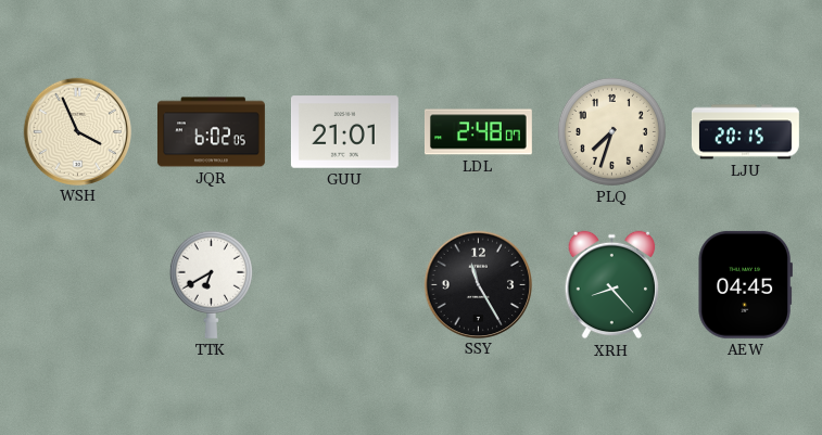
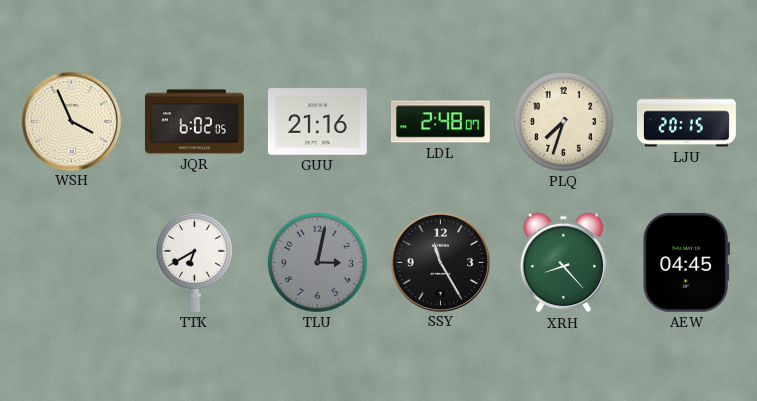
GUU: 21:01 -> 21:16
TLU: none -> 3:02
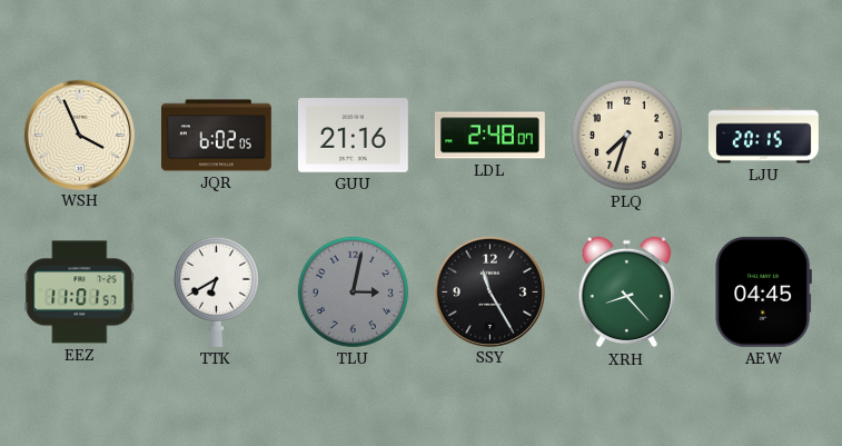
EEZ: none -> 11:01
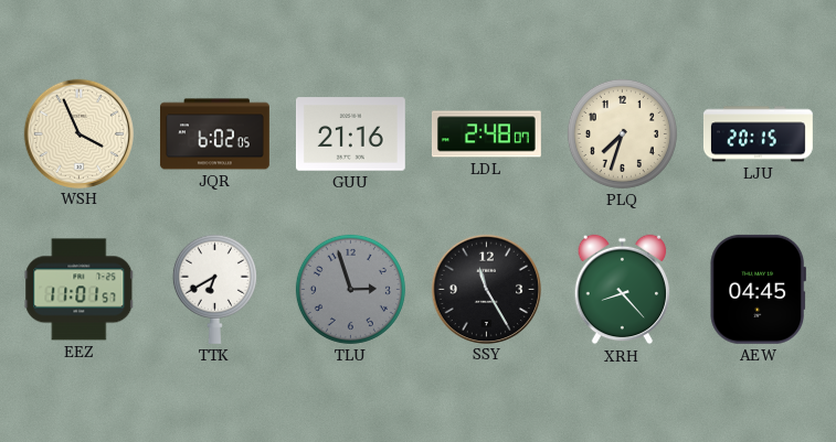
TLU: 3:02 -> 2:57
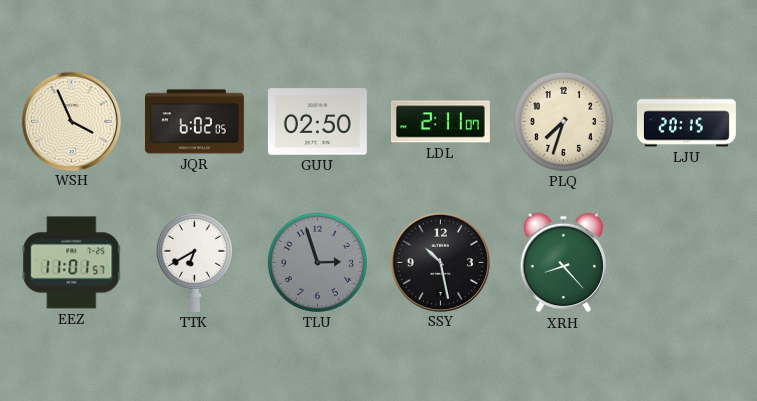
GUU: 21:16 -> 02:50
LDL: 2:48 -> 2:11
SSY: 11:25 -> 10:28
AEW: 04:45 -> none
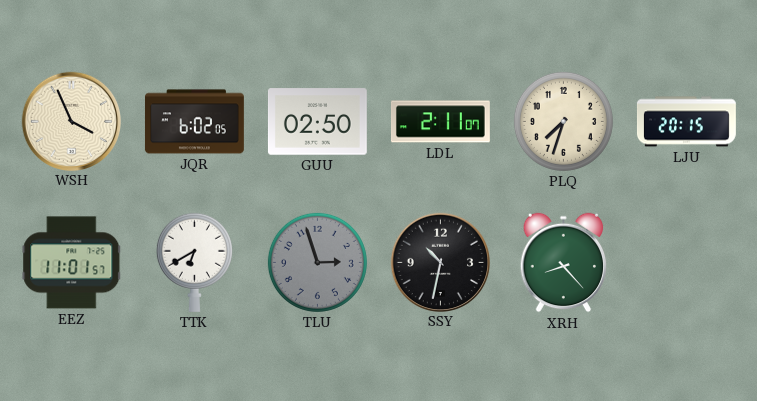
SSY: 10:28 -> 10:32
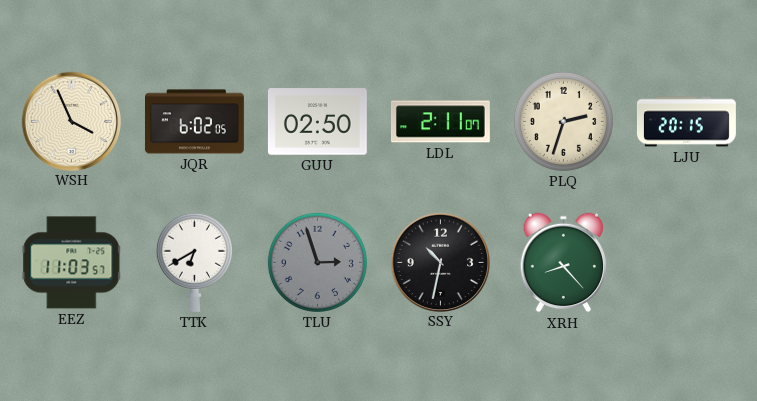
PLQ: 7:33 -> 2:33
EEZ: 11:01 -> 11:03
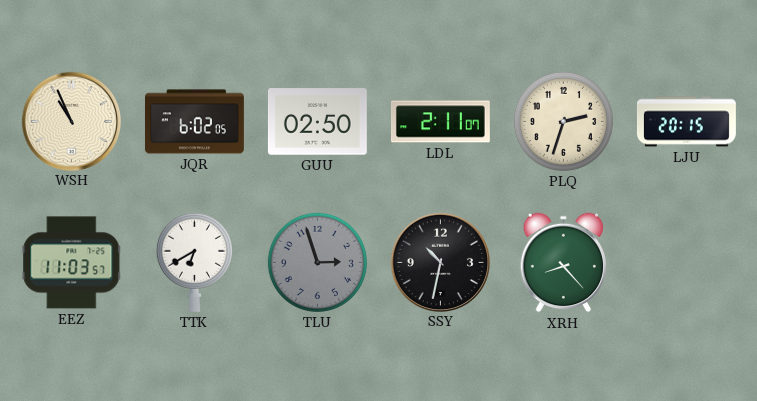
WSH: 3:56 -> 10:56
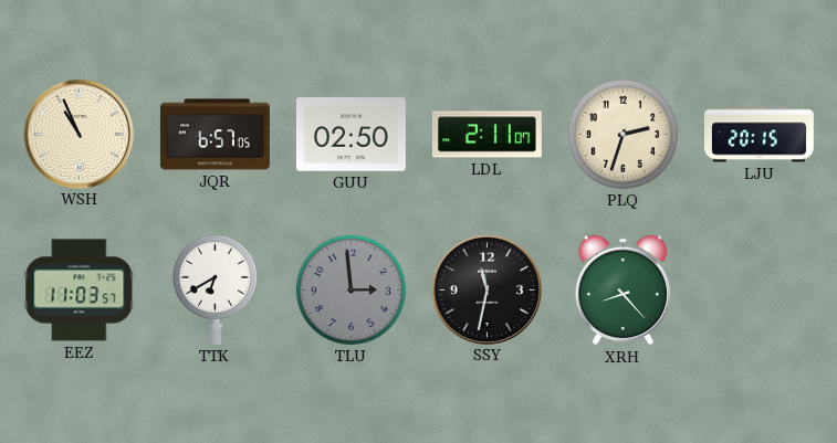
JQR: 6:02 -> 6:57
TLU: 2:57 -> 2:59
SSY: 10:32 -> 11:32
